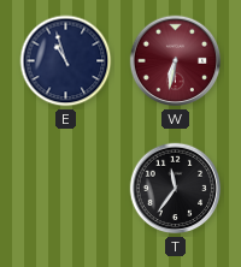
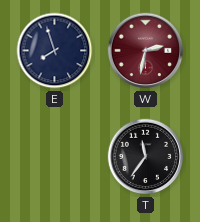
E: 10:57 -> 7:57
W: 6:32 -> 2:32
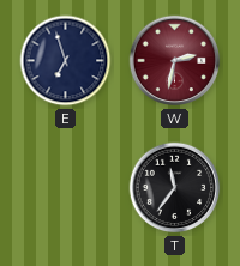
E: 7:57 -> 6:57
